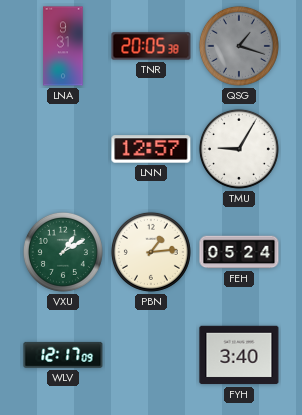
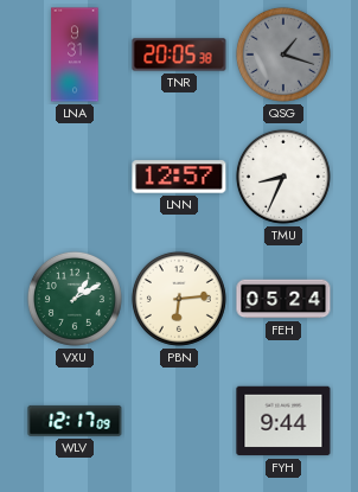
TMU: 9:05 -> 8:34
PBN: 1:14 -> 6:14
FYH: 3:40 -> 9:44
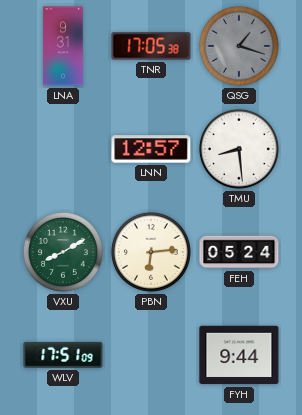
TNR: 20:05 -> 17:05
TMU: 8:34 -> 8:29
VXU: 1:10 -> 8:10
WLV: 12:17 -> 17:51
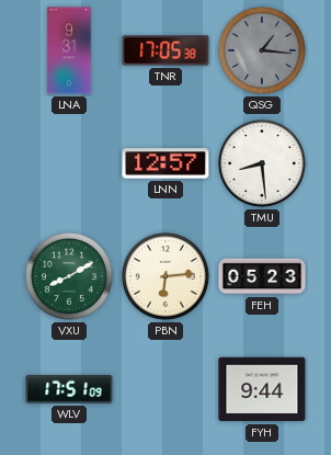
QSG: 1:18 -> 1:16
FEH: 05:24 -> 05:23
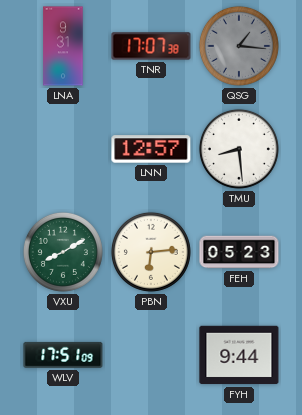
TNR: 17:05 -> 17:07
